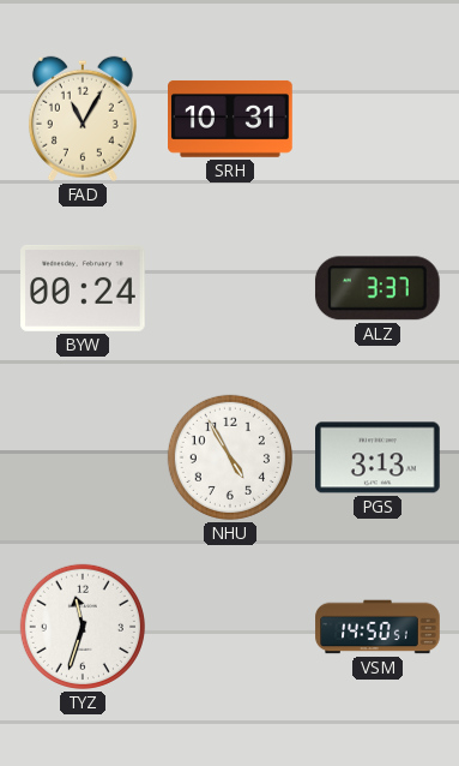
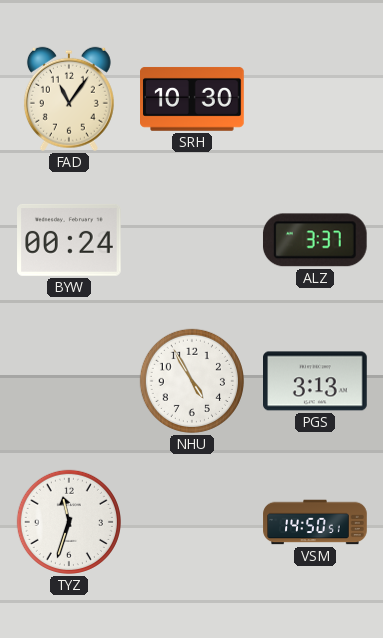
FAD: 11:05 -> 11:06
SRH: 10:31 -> 10:30
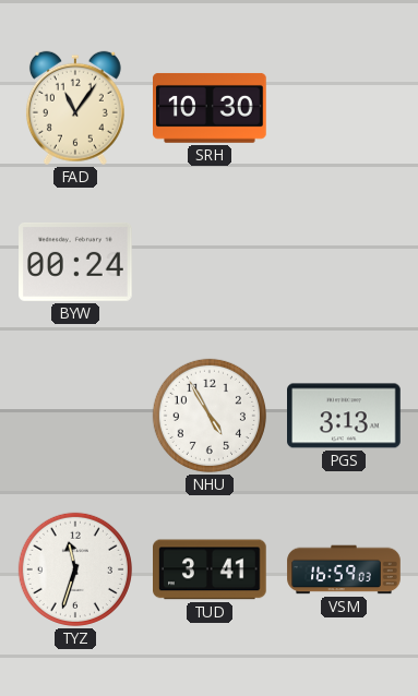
ALZ: 3:37 -> none
TUD: none -> 3:41
VSM: 14:50 -> 16:59
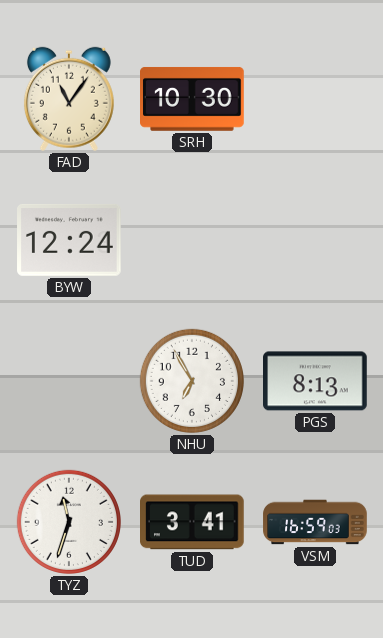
BYW: 00:24 -> 12:24
NHU: 4:55 -> 6:55
PGS: 3:13 -> 8:13
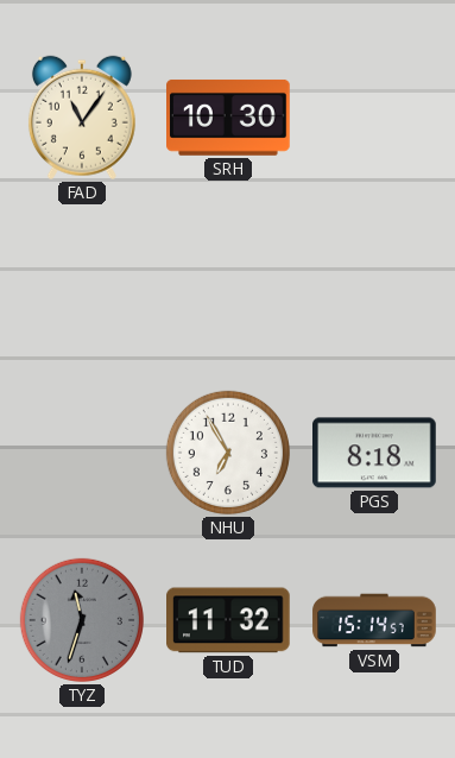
BYW: 12:24 -> none
PGS: 8:13 -> 8:18
TYZ dial: white -> grey
TUD: 3:41 -> 11:32
VSM: 16:59 -> 15:14
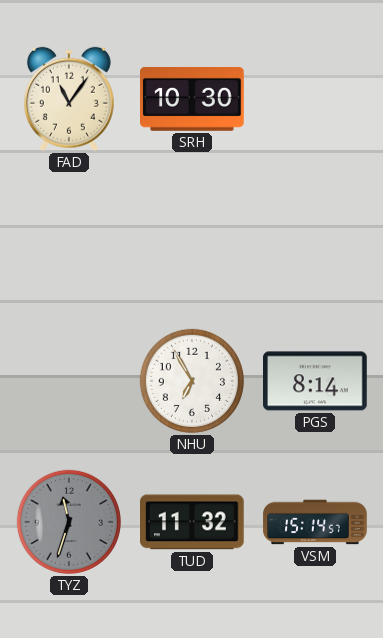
PGS: 8:18 -> 8:14
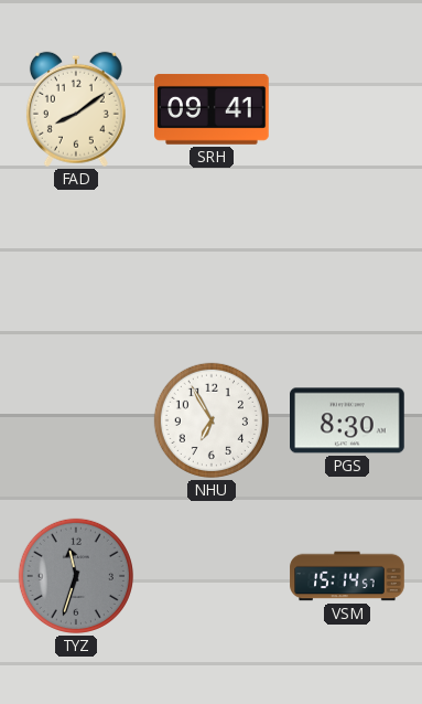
FAD: 11:06 -> 8:09
SRH: 10:30 -> 09:41
PGS: 8:14 -> 8:30
TUD: 11:32 -> none
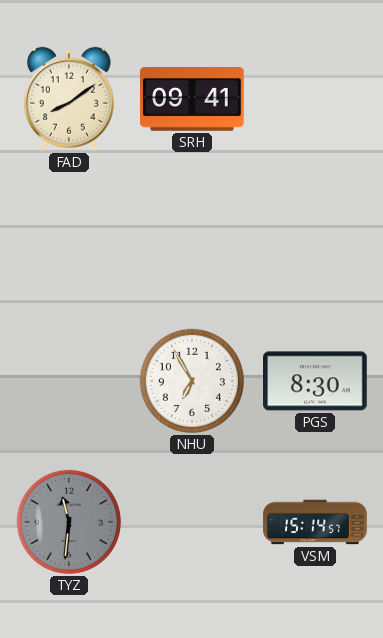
TYZ: 11:33 -> 11:31
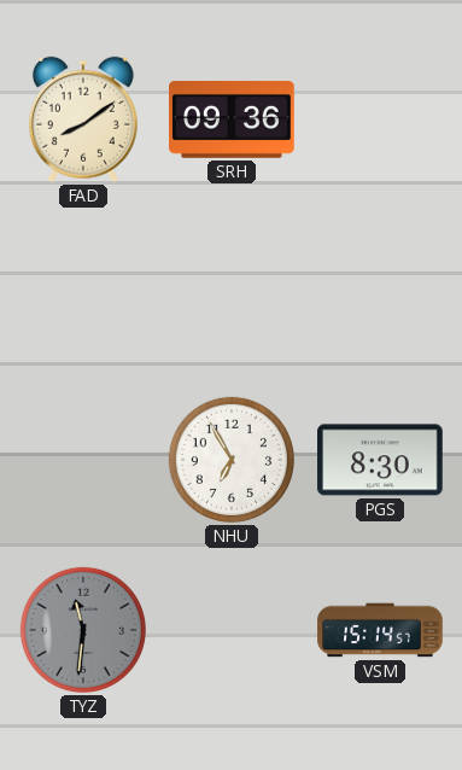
SRH: 09:41 -> 09:36
